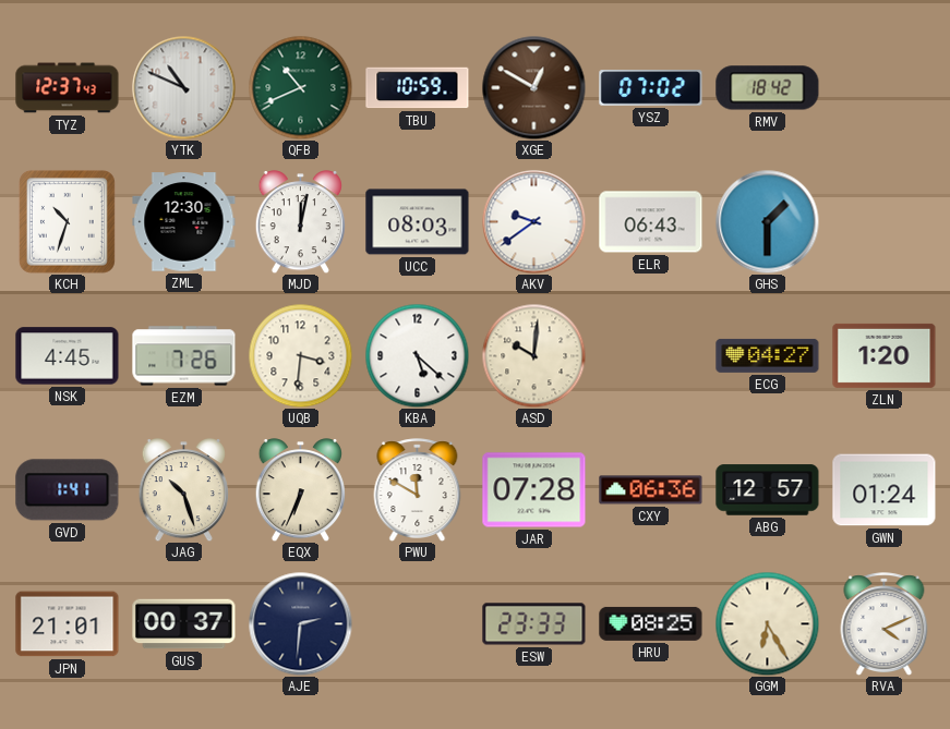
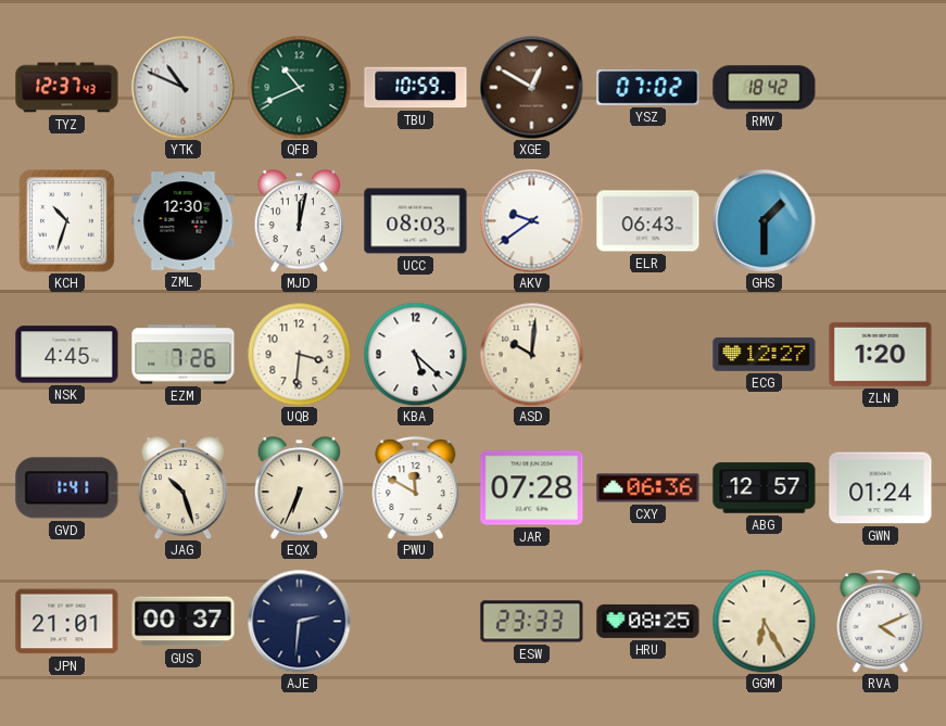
ECG: 04:27 -> 12:27
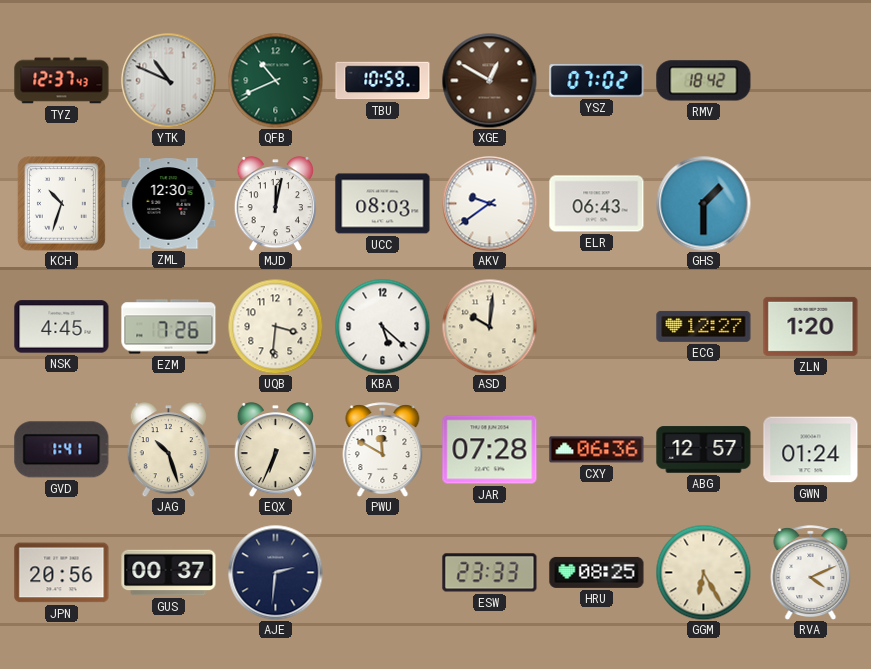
JPN: 21:01 -> 20:56
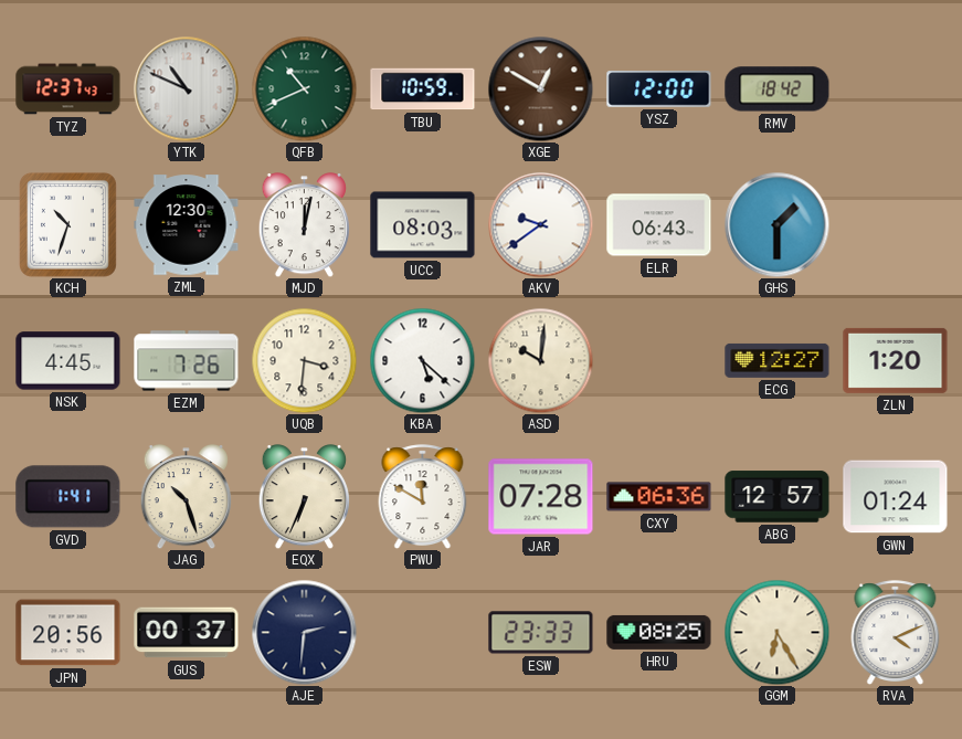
YSZ: 07:02 -> 12:00
